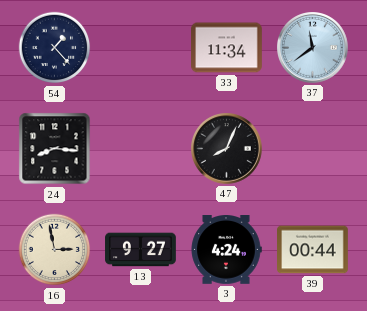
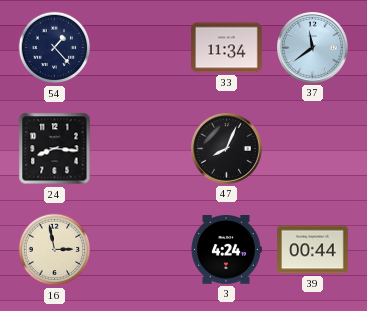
13: 9:27 -> none
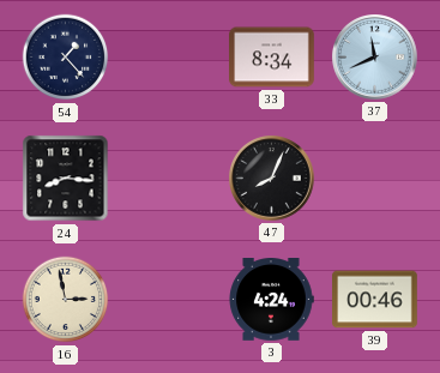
33: 11:34 -> 8:34
37: 11:39 -> 11:41
39: 00:44 -> 00:46
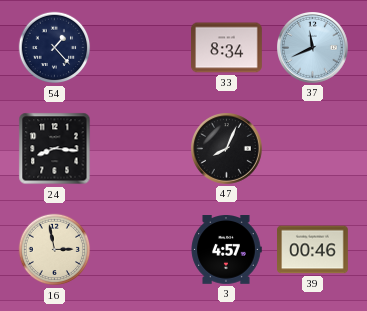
3: 4:24 -> 4:57
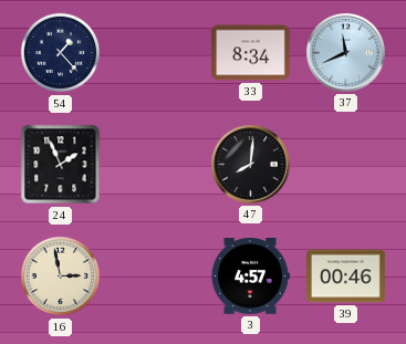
24: 8:16 -> 1:56
47: 8:04 -> 8:01
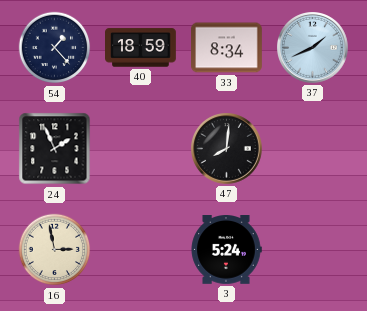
40: none -> 18:59
37: 11:41 -> 1:41
3: 4:57 -> 5:24
39: 00:46 -> none
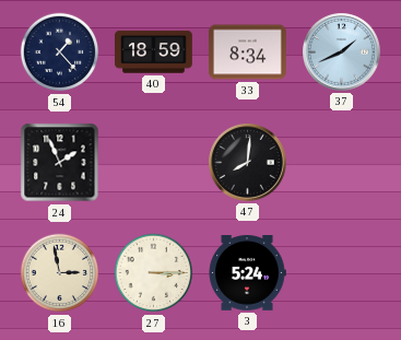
27: none -> 3:15
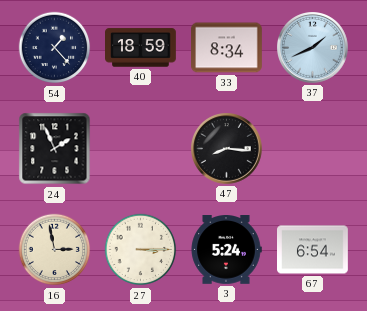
47: 8:01 -> 8:16
67: none -> 6:54
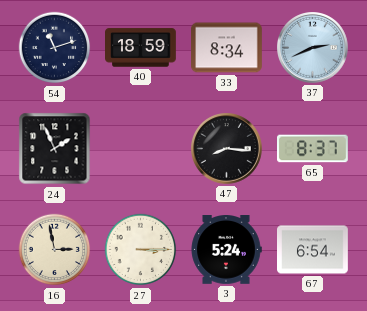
54: 1:23 -> 11:12
37: 1:41 -> 2:41
65: none -> 8:37
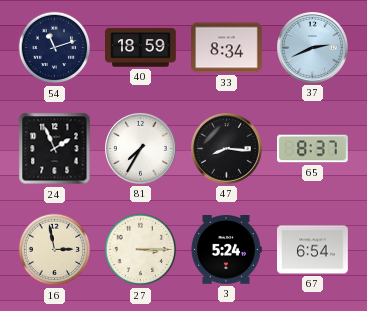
81: none -> 7:35
